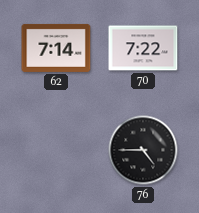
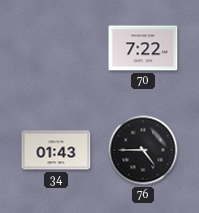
62: 7:14 -> none
34: none -> 01:43
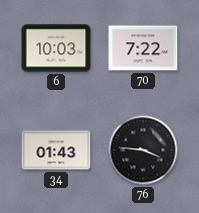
6: none -> 10:03
76: 4:45 -> 3:46
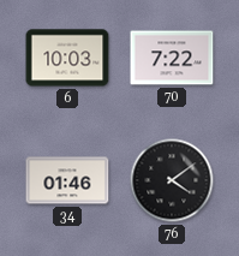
34: 01:43 -> 01:46
76: 3:46 -> 4:09
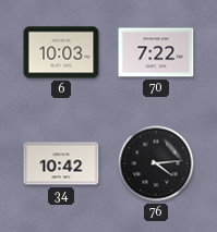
34: 01:46 -> 10:42
76: 4:09 -> 4:14
